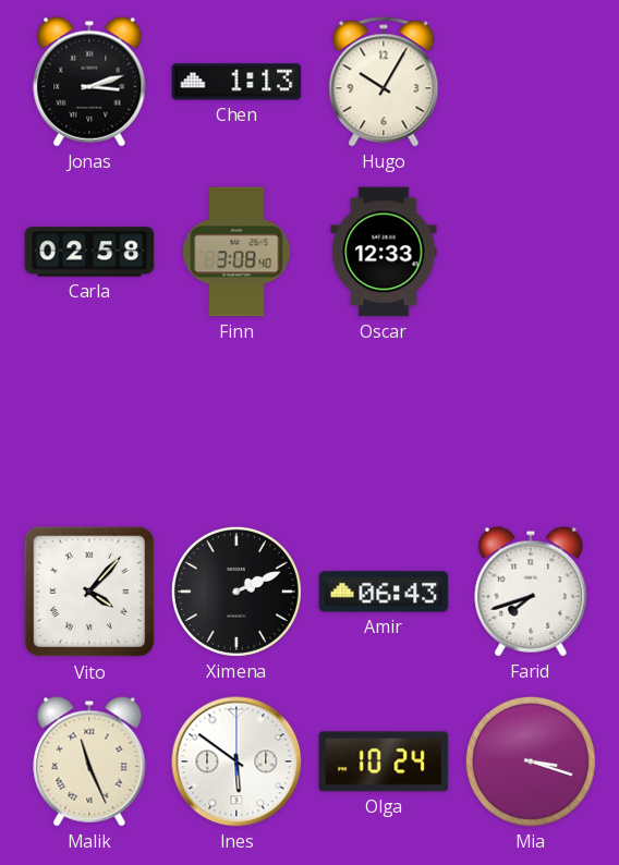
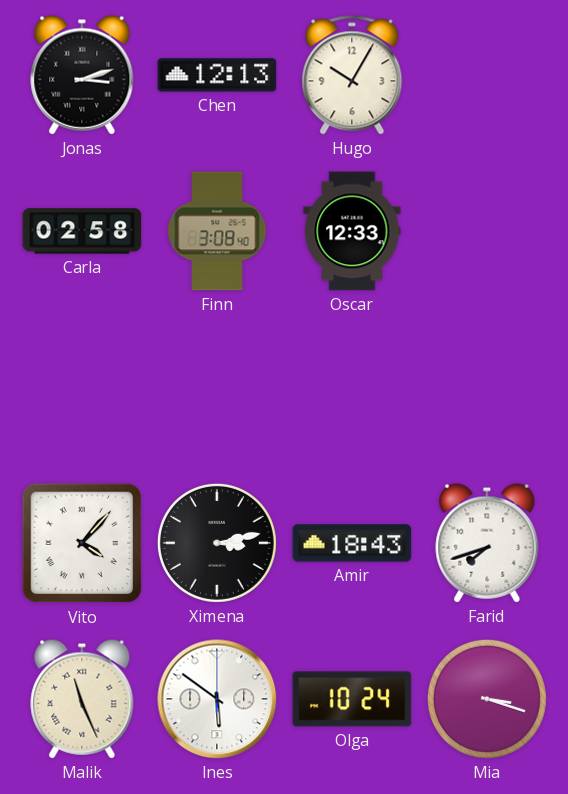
Chen: 1:13 -> 12:13
Ximena: 2:11 -> 3:13
Amir: 06:43 -> 18:43
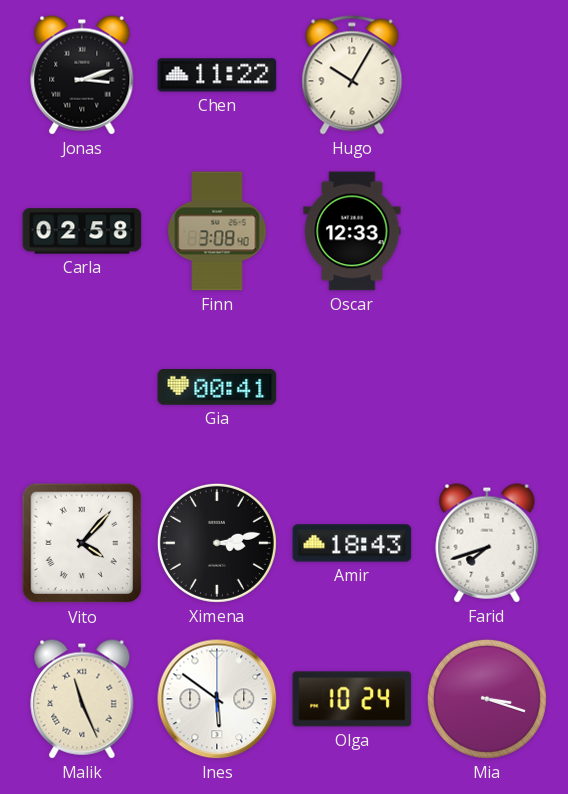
Chen: 12:13 -> 11:22
Gia: none -> 00:41
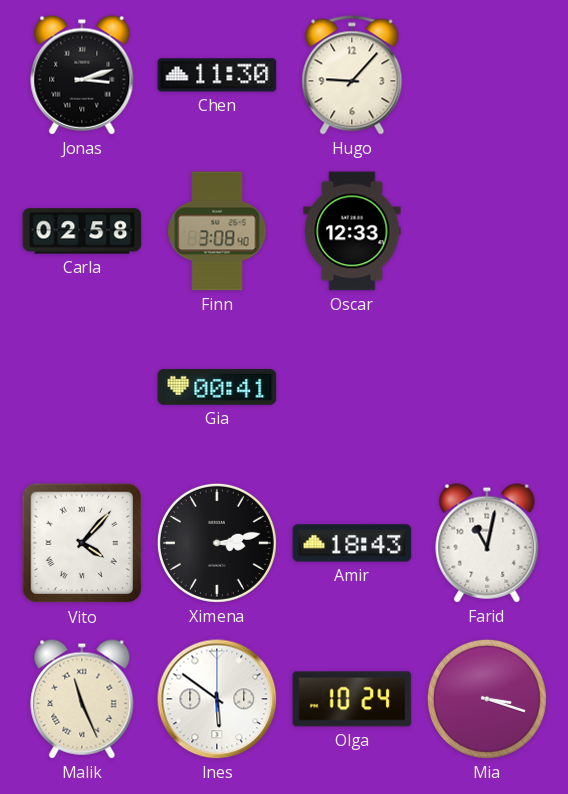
Chen: 11:22 -> 11:30
Hugo: 10:05 -> 9:07
Farid: 7:42 -> 11:02
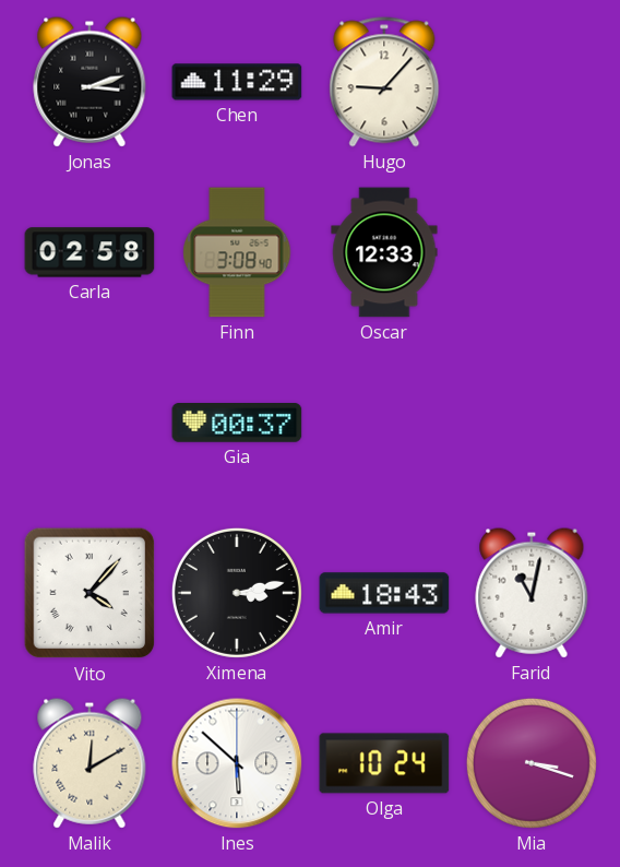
Chen: 11:30 -> 11:29
Gia: 00:41 -> 00:37
Malik: 11:26 -> 12:10
Ines: 5:51 -> 5:52
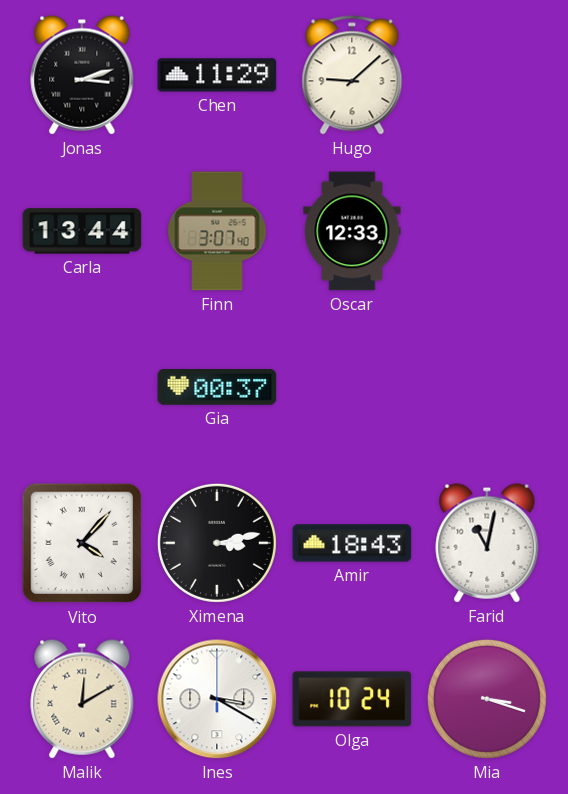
Hugo: 9:07 -> 9:08
Carla: 02:58 -> 13:44
Finn: 3:08 -> 3:07
Ines: 5:52 -> 3:20
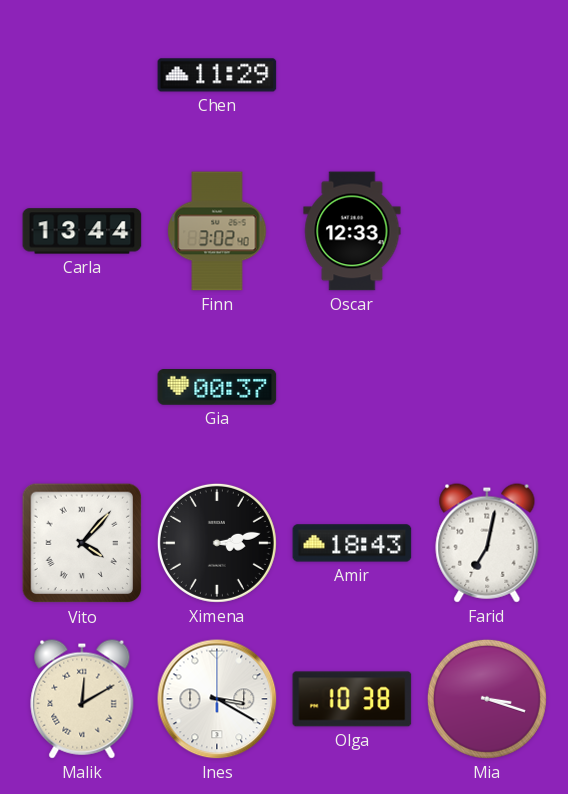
Jonas: 3:12 -> none
Hugo: 9:08 -> none
Finn: 3:07 -> 3:02
Farid: 11:02 -> 7:02
Olga: 10:24 -> 10:38
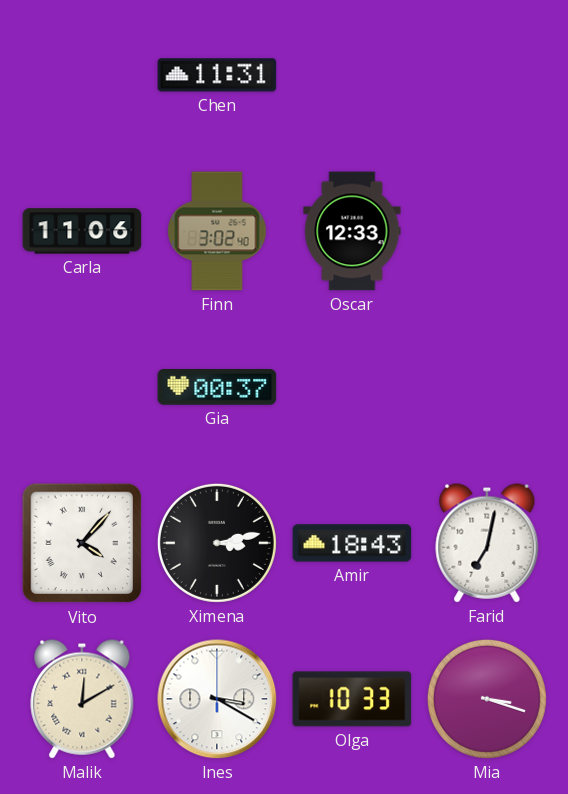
Chen: 11:29 -> 11:31
Carla: 13:44 -> 11:06
Olga: 10:38 -> 10:33
